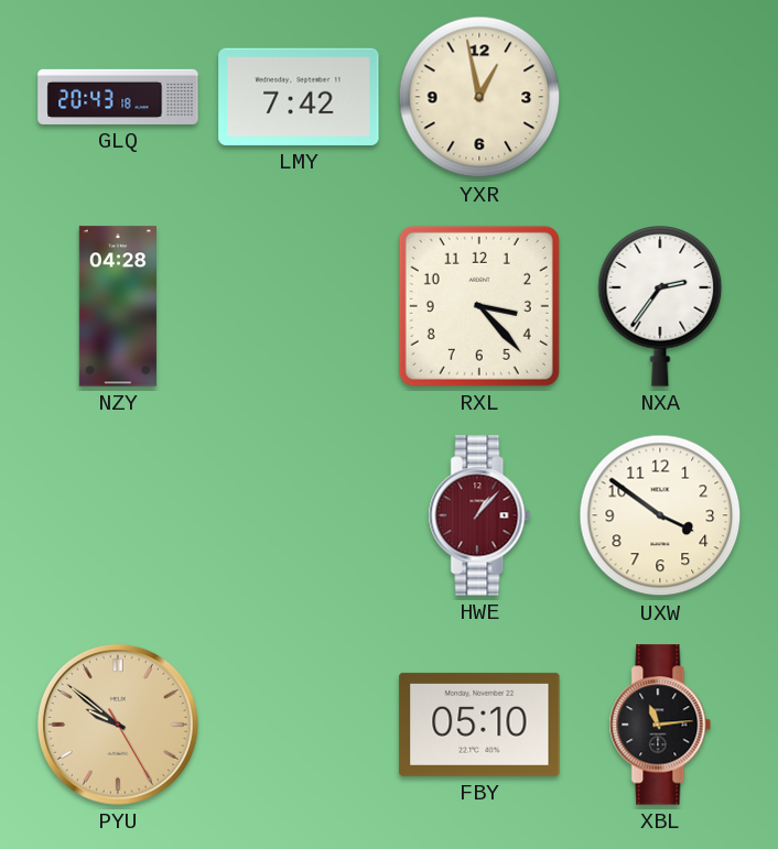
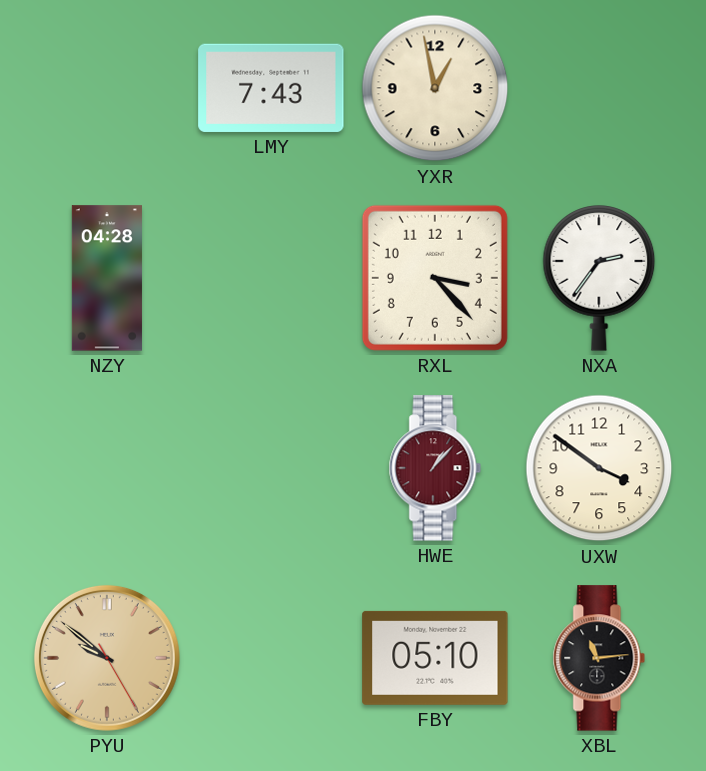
GLQ: 20:43 -> none
LMY: 7:42 -> 7:43
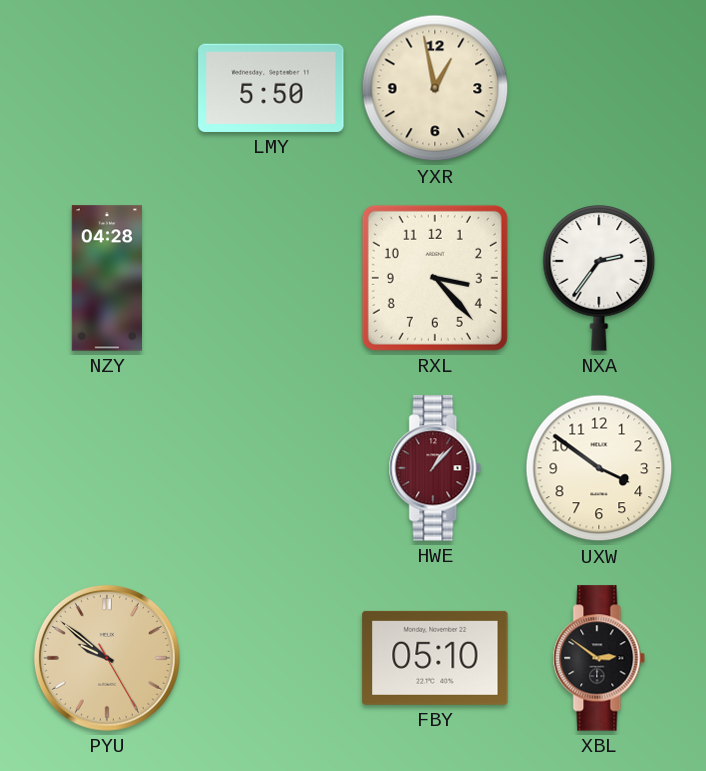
LMY: 7:43 -> 5:50
XBL: 11:14 -> 2:51
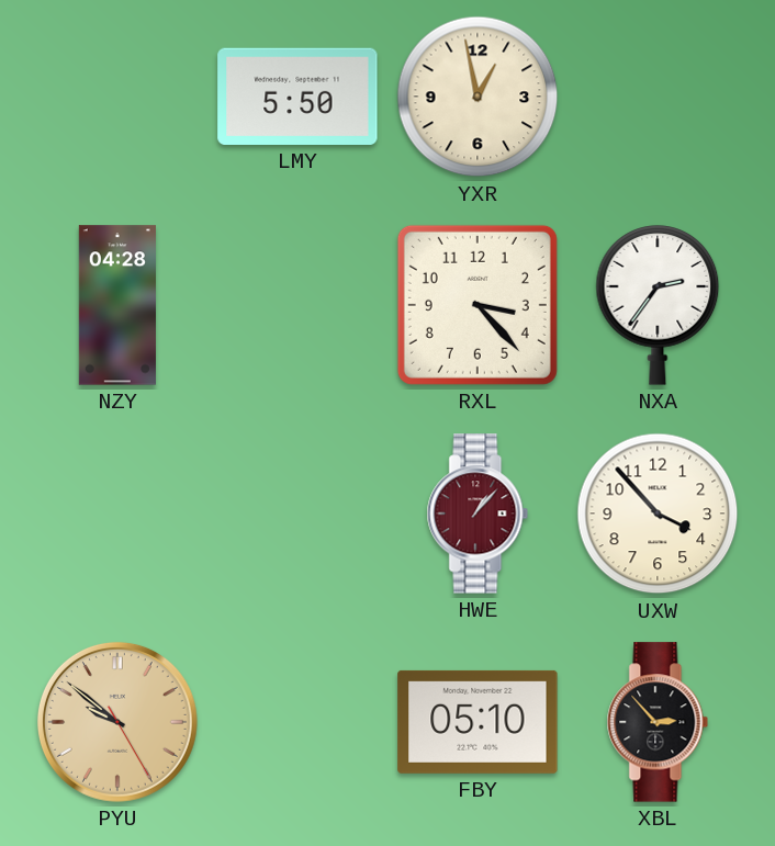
UXW: 3:51 -> 3:53
XBL: 2:51 -> 2:53
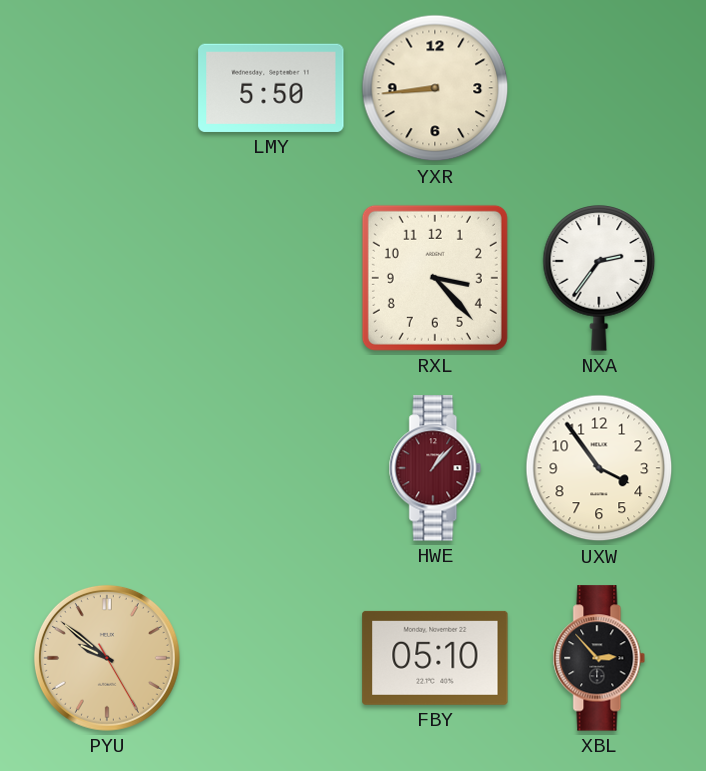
YXR: 12:58 -> 8:44
NZY: 04:28 -> none
UXW: 3:53 -> 3:54
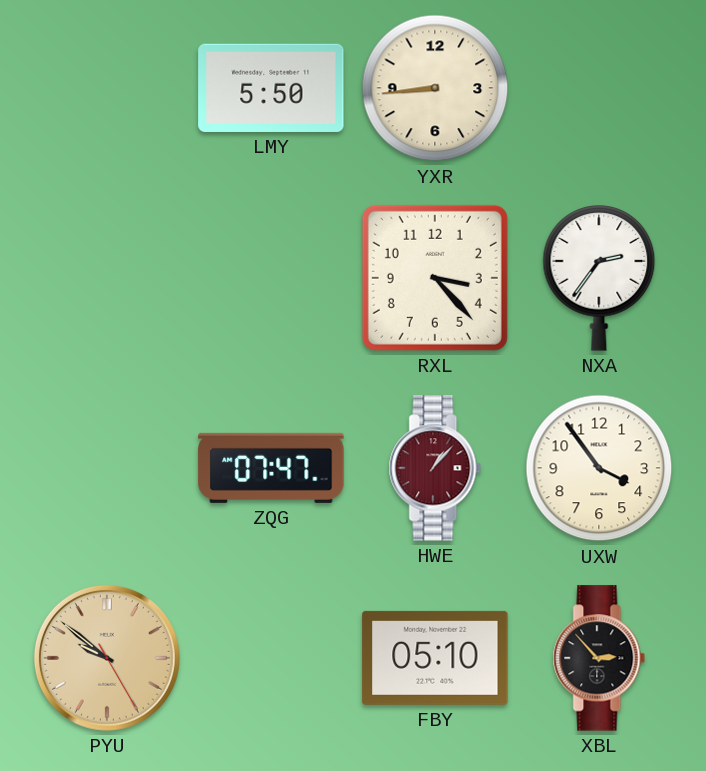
ZQG: none -> 07:47
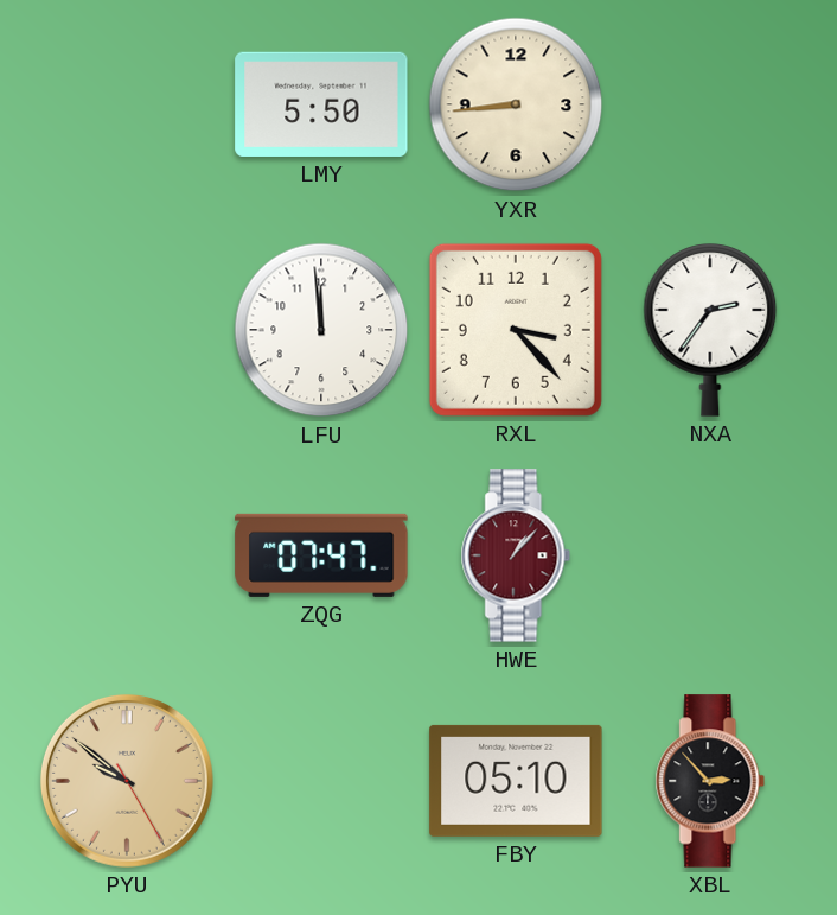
LFU: none -> 11:59
UXW: 3:54 -> none
